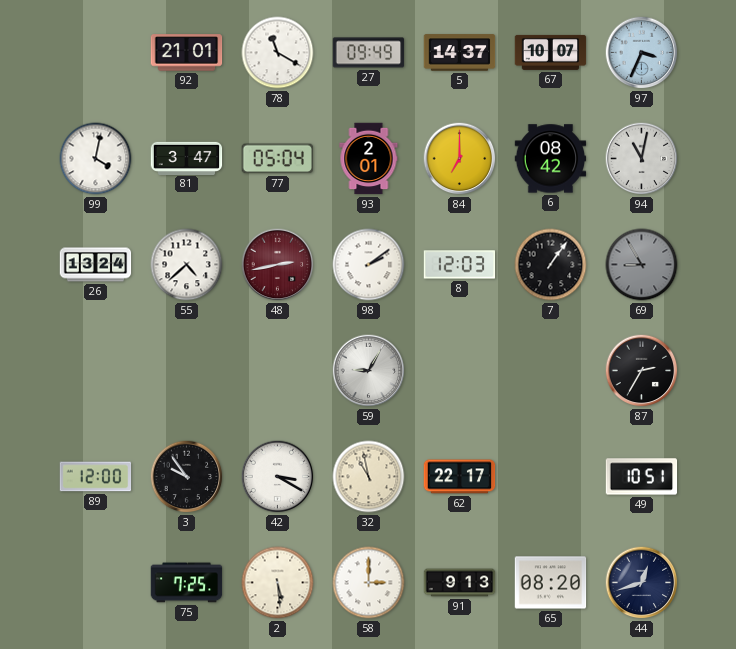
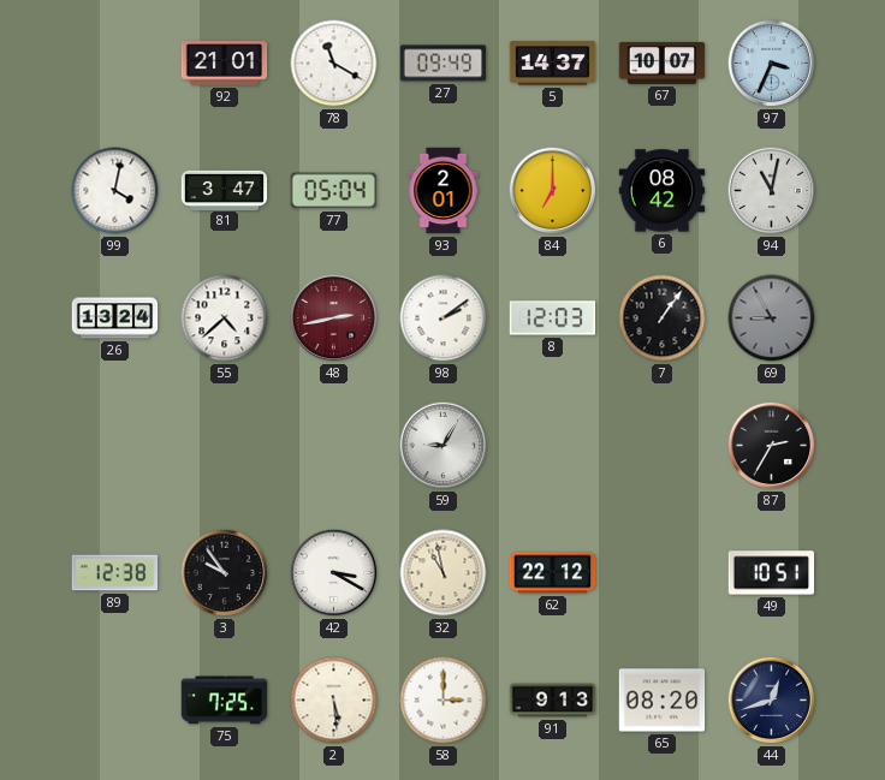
89: 12:00 -> 12:38
62: 22:17 -> 22:12
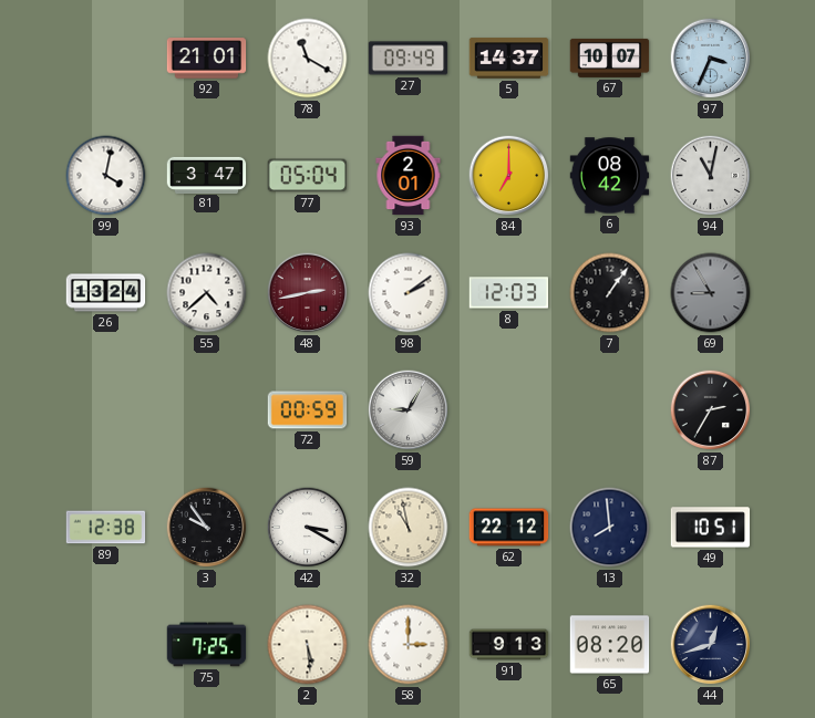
72: none -> 00:59
13: none -> 7:59
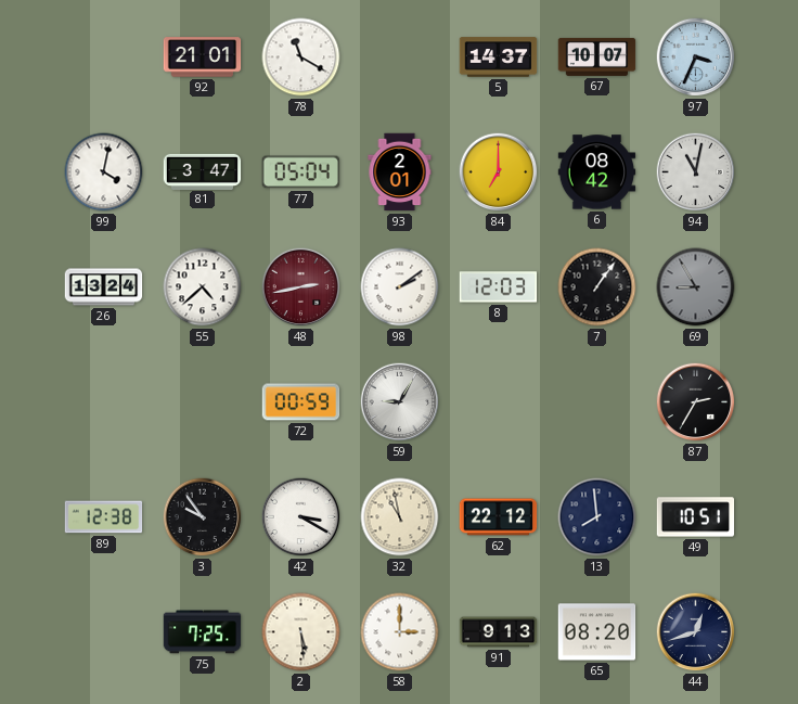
27: 09:49 -> none
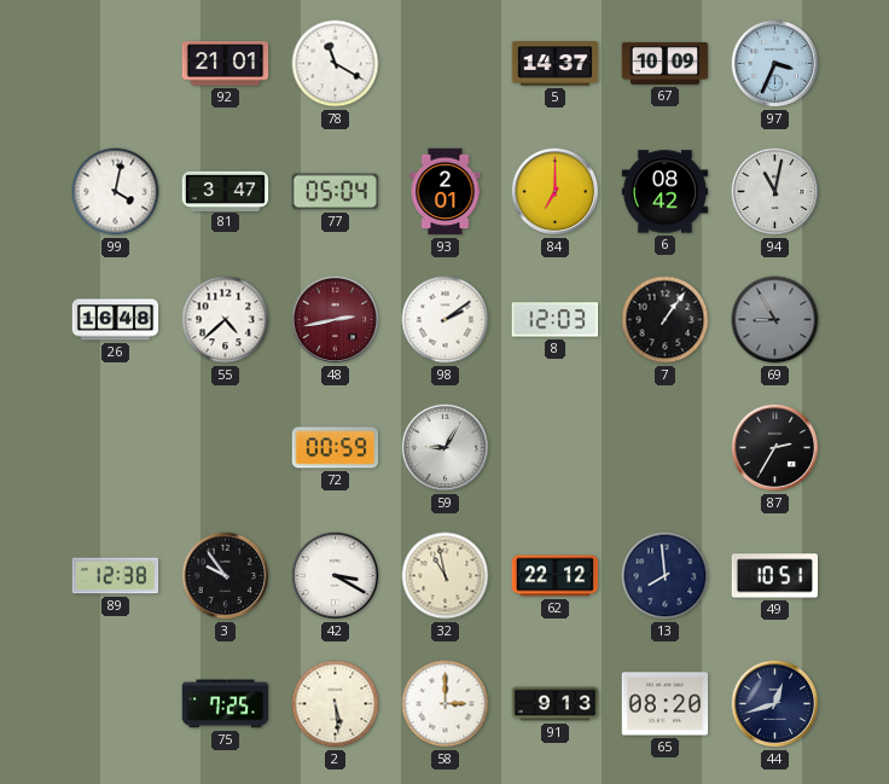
67: 10:07 -> 10:09
26: 13:24 -> 16:48
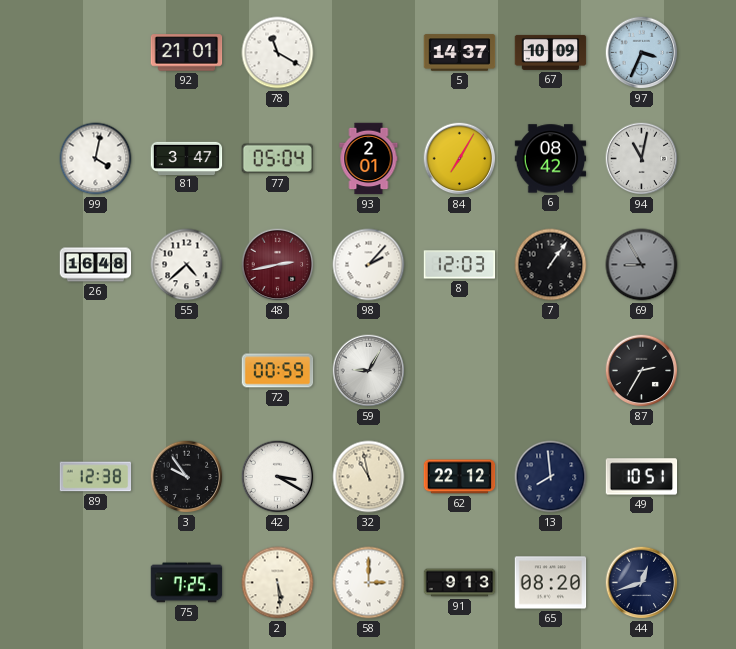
84: 7:00 -> 7:05
98: 2:09 -> 2:07
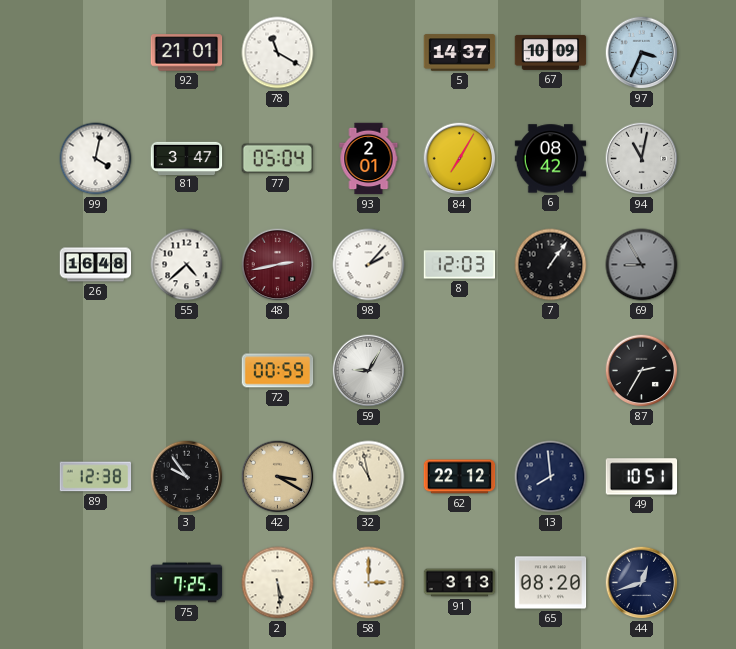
42 dial: white -> champagne
91: 9:13 -> 3:13
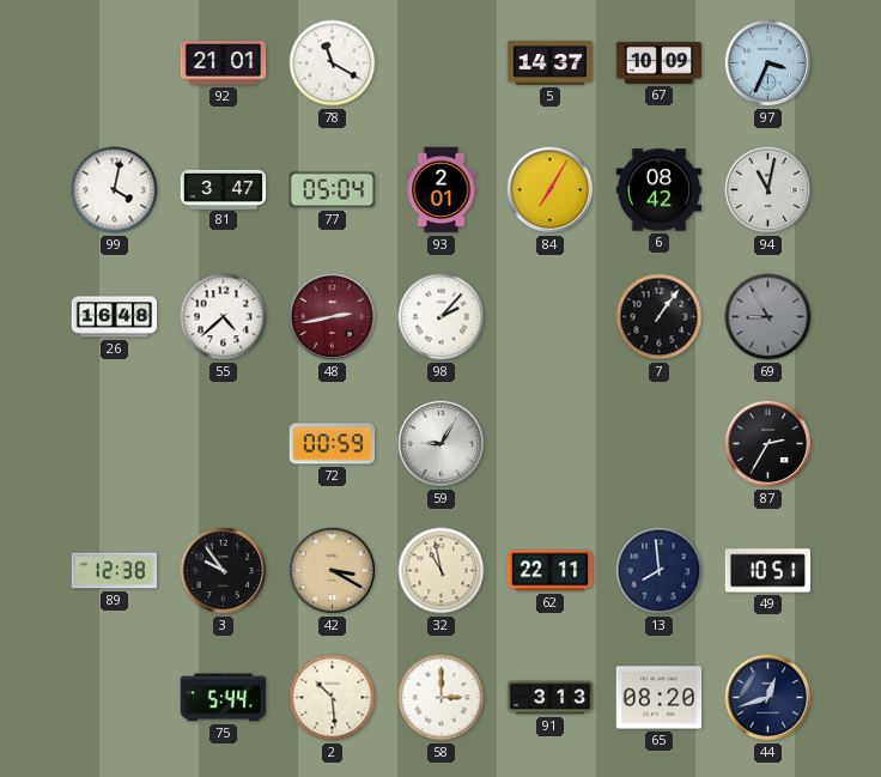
8: 12:03 -> none
62: 22:12 -> 22:11
75: 7:25 -> 5:44
2: 5:29 -> 10:29
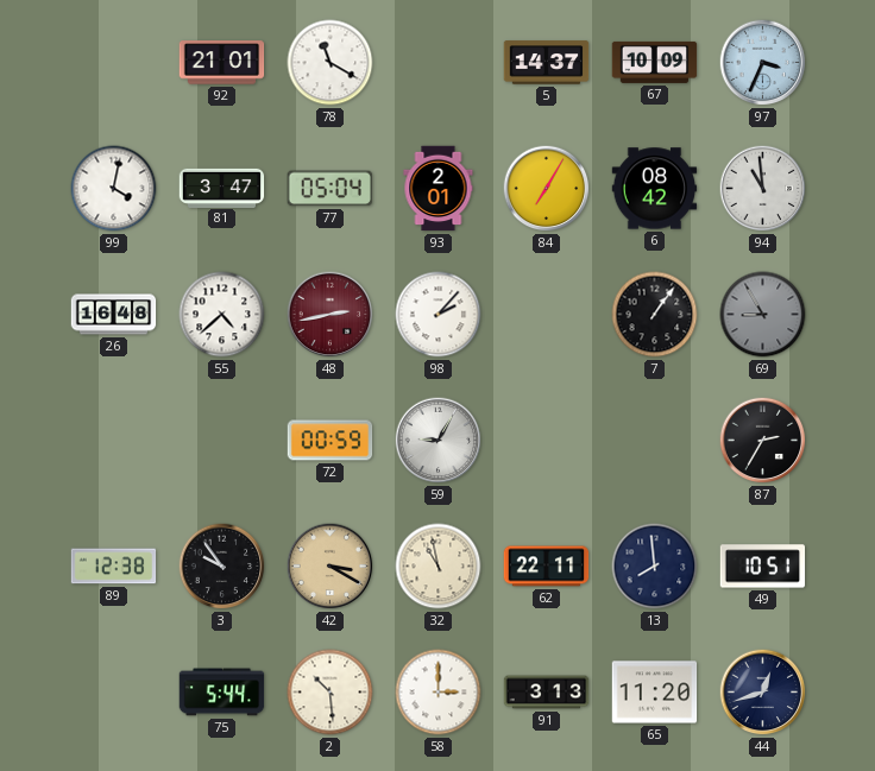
94: 11:02 -> 10:59
65: 08:20 -> 11:20
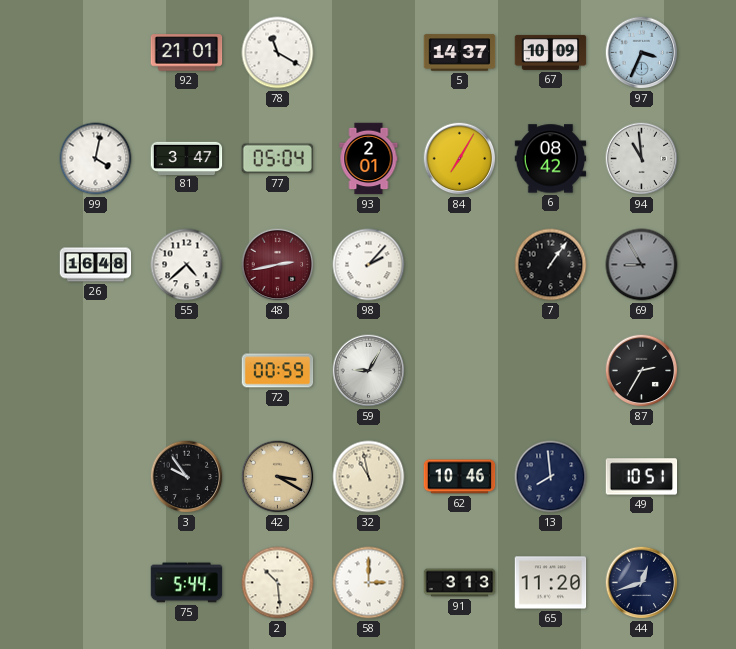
89: 12:38 -> none
62: 22:11 -> 10:46
